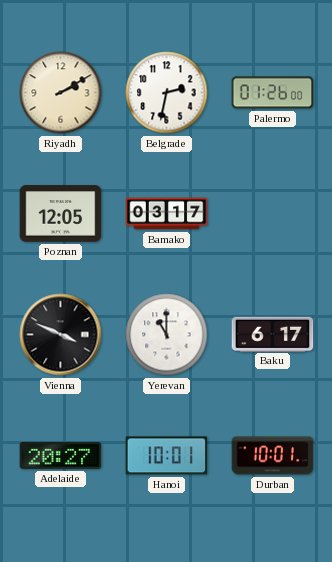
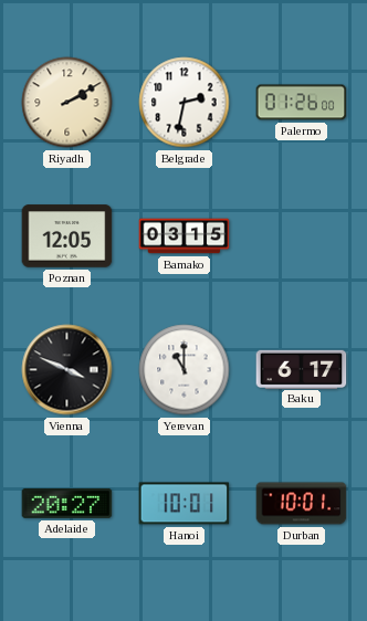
Bamako: 03:17 -> 03:15
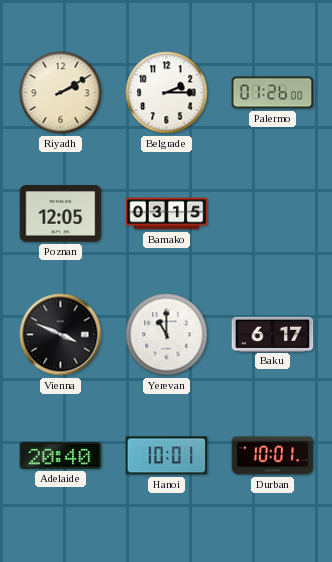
Belgrade: 2:32 -> 2:15
Adelaide: 20:27 -> 20:40
